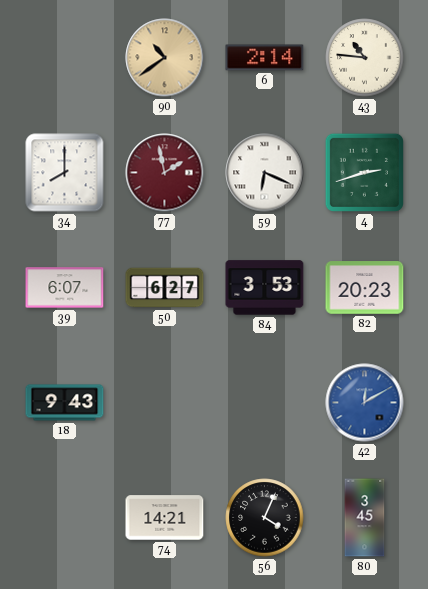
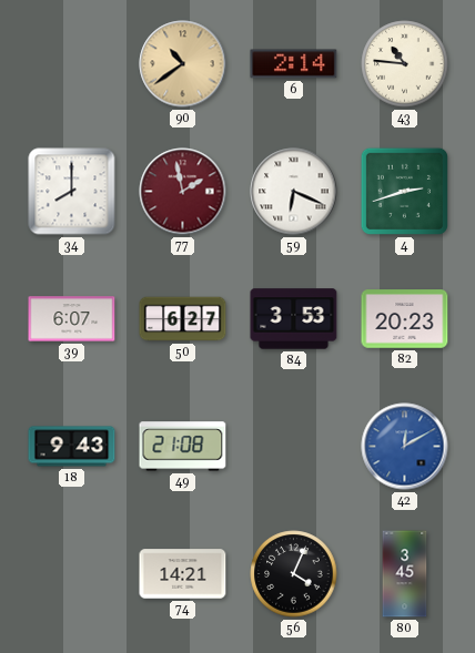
49: none -> 21:08
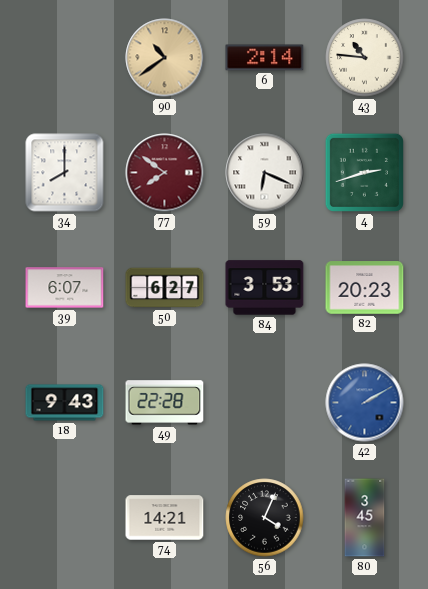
77: 1:58 -> 7:51
49: 21:08 -> 22:28
42: 12:10 -> 2:10
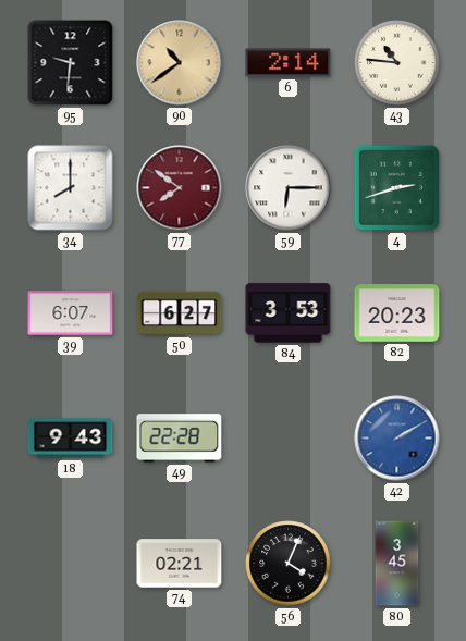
95: none -> 9:31
59: 6:19 -> 6:15
74: 14:21 -> 02:21
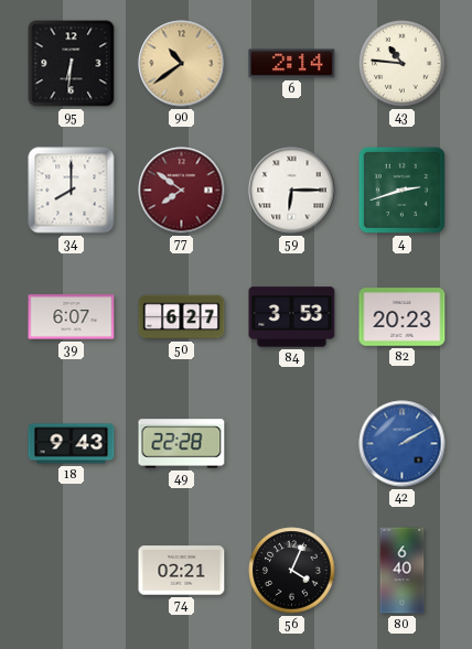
95: 9:31 -> 6:31
80: 3:45 -> 6:40
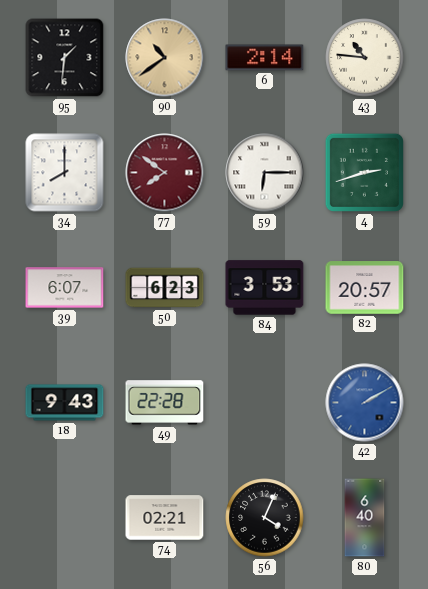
95: 6:31 -> 1:31
50: 6:27 -> 6:23
82: 20:23 -> 20:57
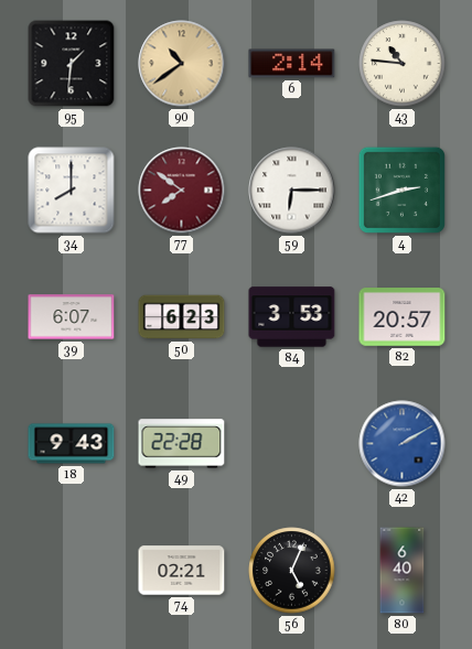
56: 4:04 -> 5:04
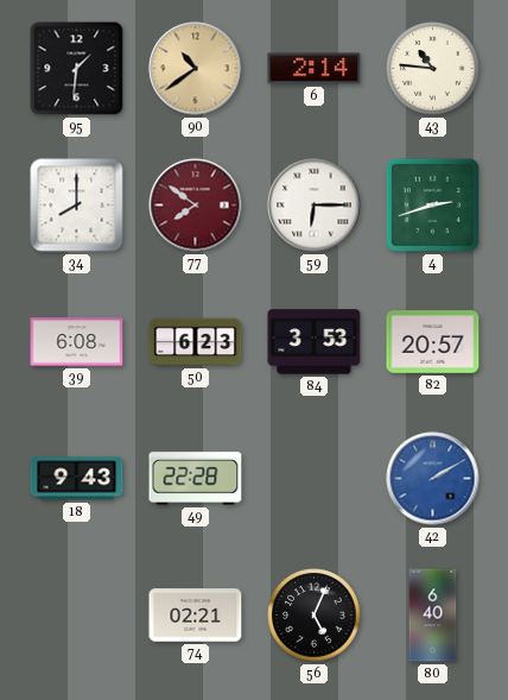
39: 6:07 -> 6:08
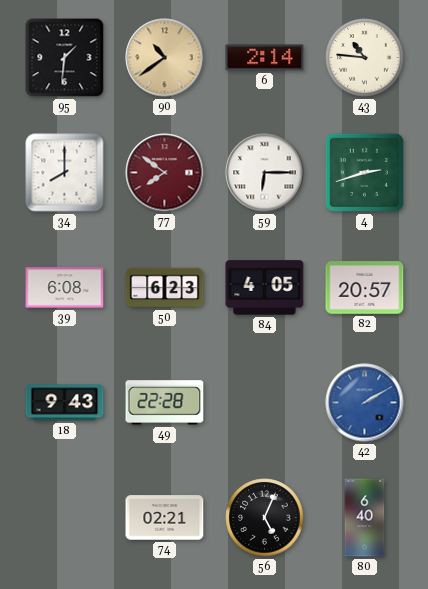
84: 3:53 -> 4:05
